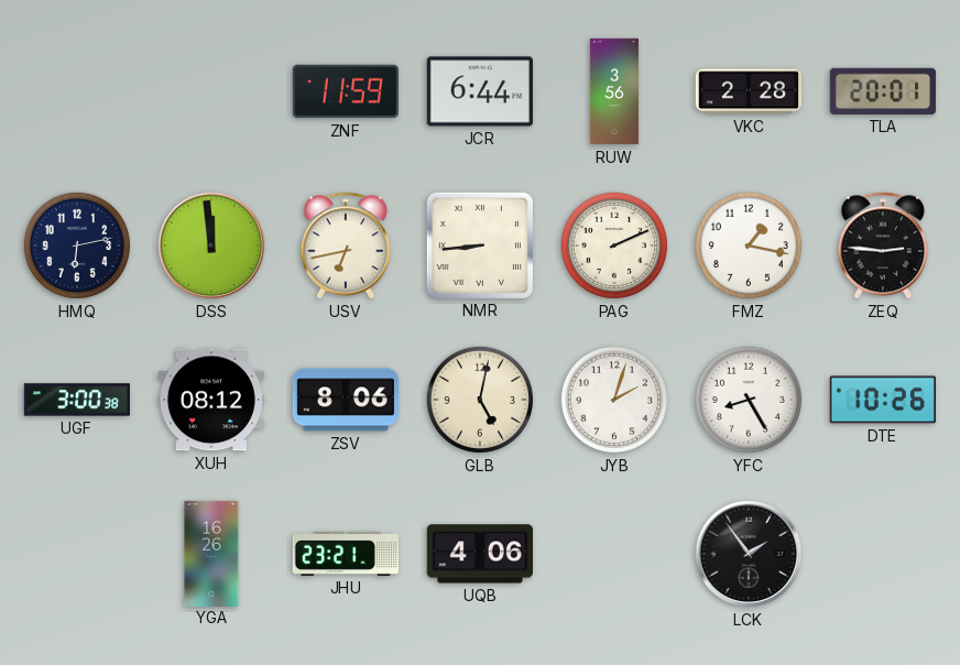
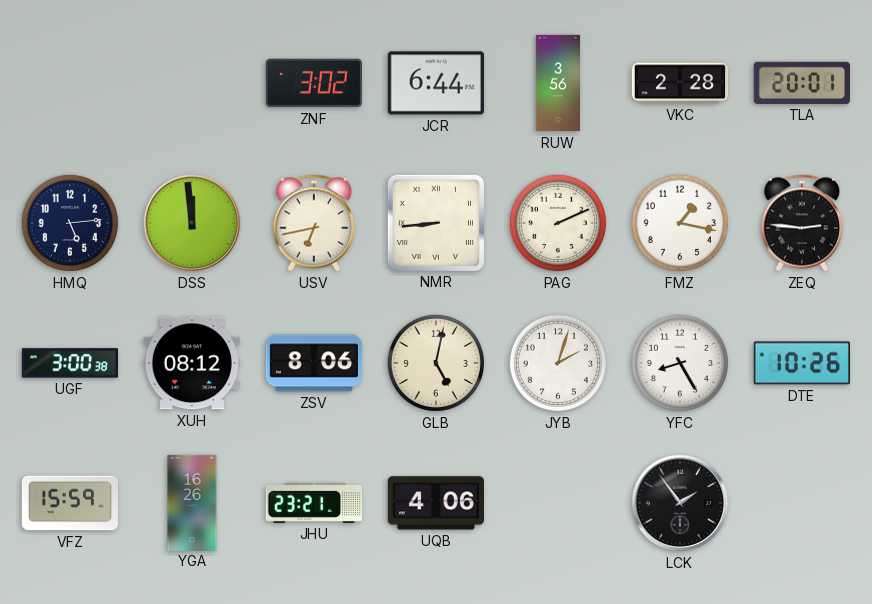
ZNF: 11:59 -> 3:02
HMQ: 6:13 -> 5:14
VFZ: none -> 15:59
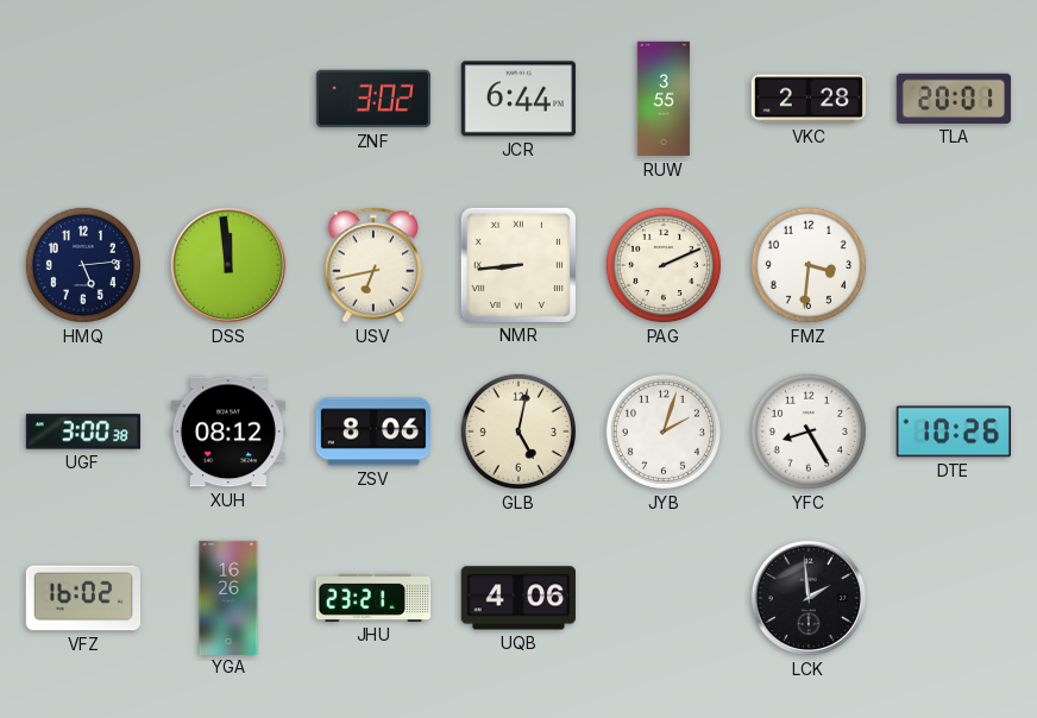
RUW: 3:56 -> 3:55
FMZ: 1:17 -> 3:31
ZEQ: 2:46 -> none
VFZ: 15:59 -> 16:02
LCK: 1:54 -> 1:59
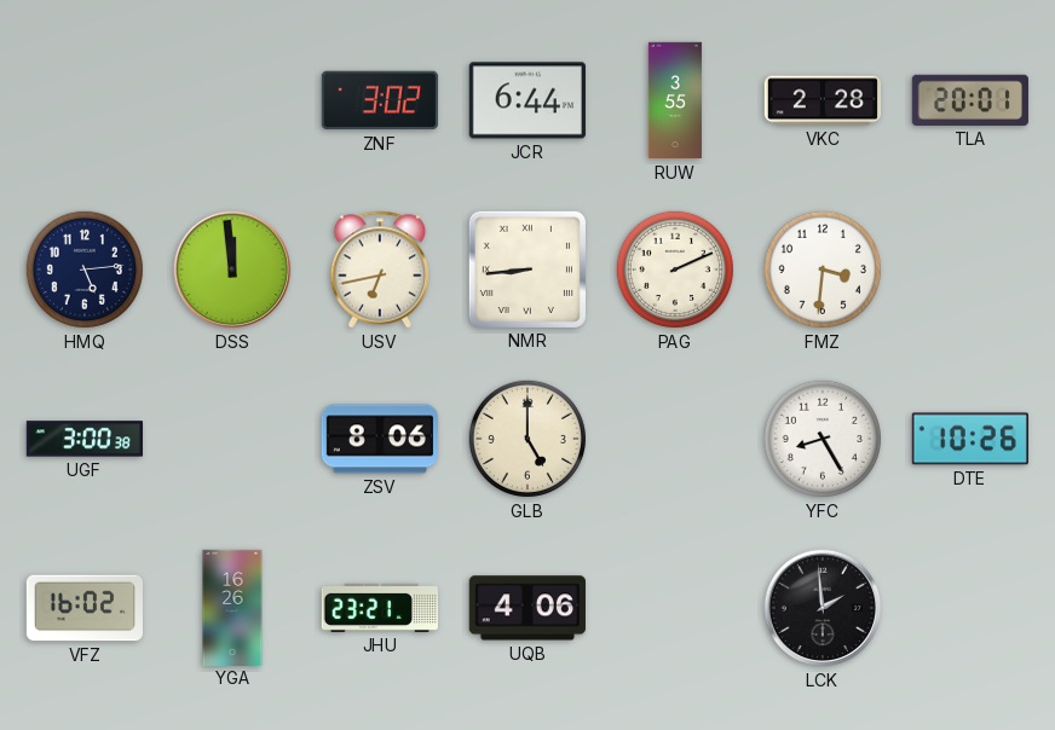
XUH: 08:12 -> none
GLB: 5:02 -> 5:00
JYB: 2:03 -> none
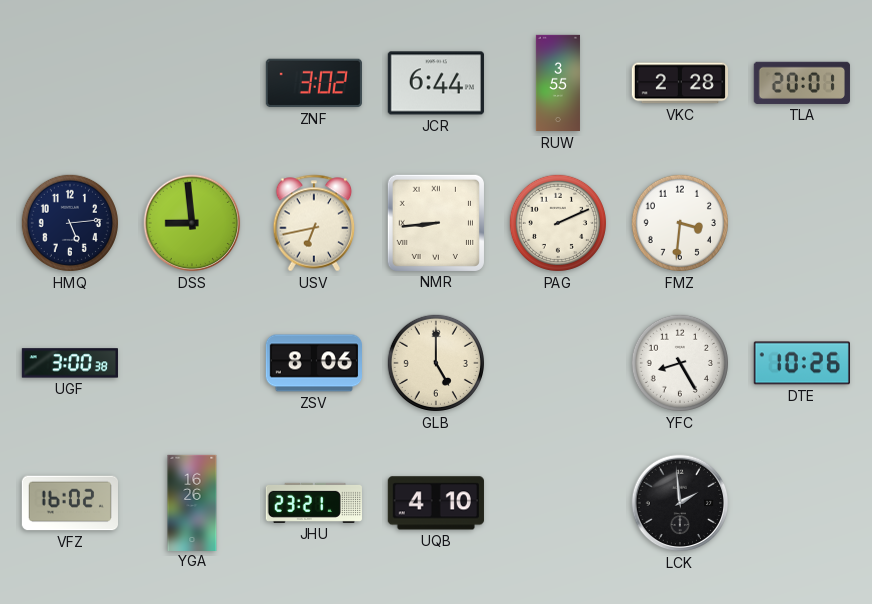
DSS: 11:59 -> 8:59
UQB: 4:06 -> 4:10
